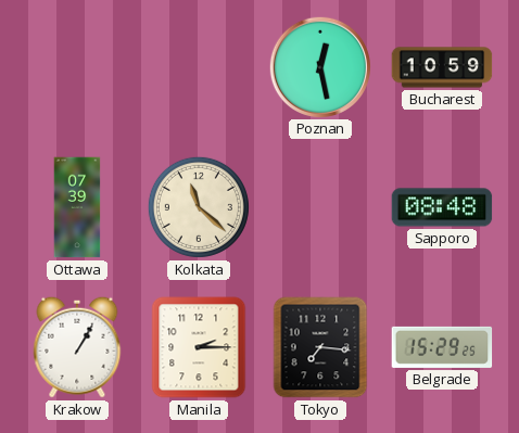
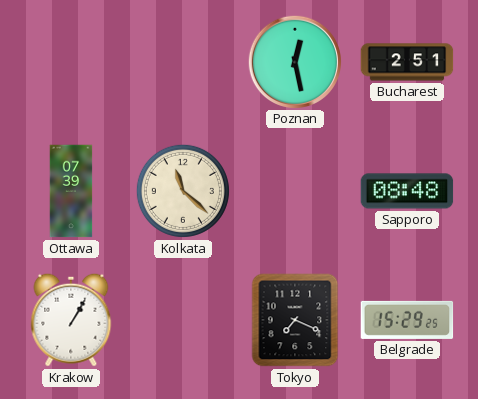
Bucharest: 10:59 -> 2:51
Manila: 2:15 -> none
Tokyo: 7:16 -> 7:19
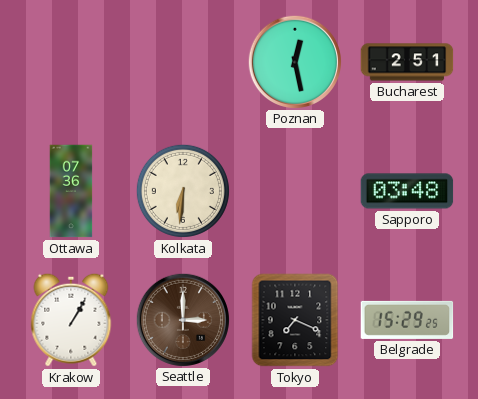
Ottawa: 07:39 -> 07:36
Kolkata: 11:22 -> 6:31
Sapporo: 08:48 -> 03:48
Seattle: none -> 3:00
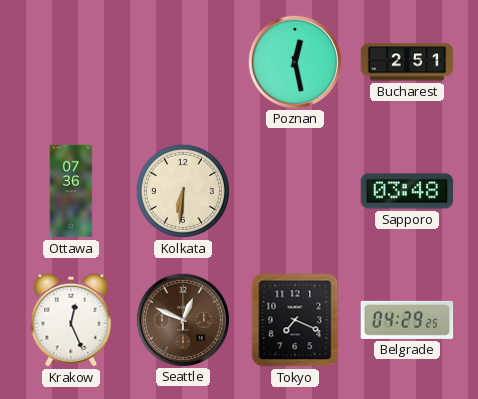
Krakow: 1:05 -> 12:26
Seattle: 3:00 -> 12:49
Belgrade: 15:29 -> 04:29
